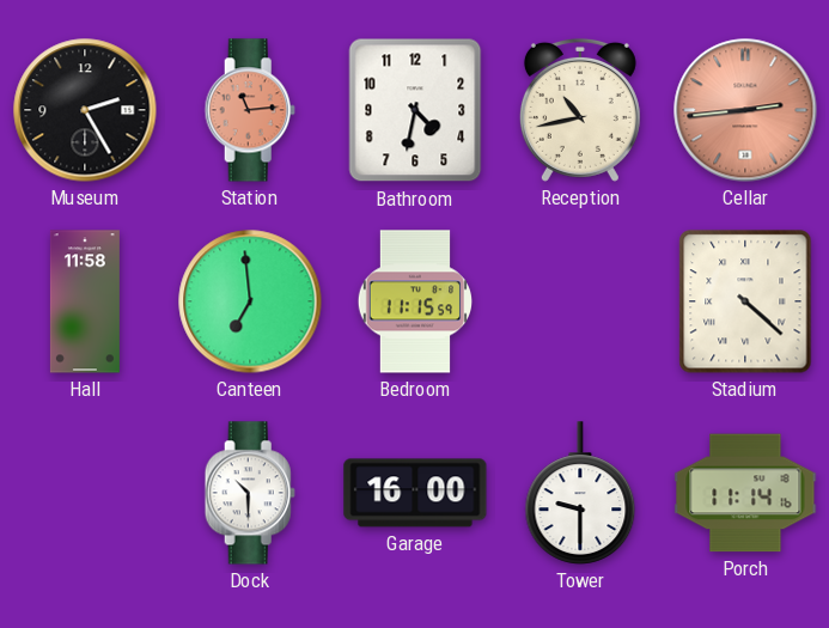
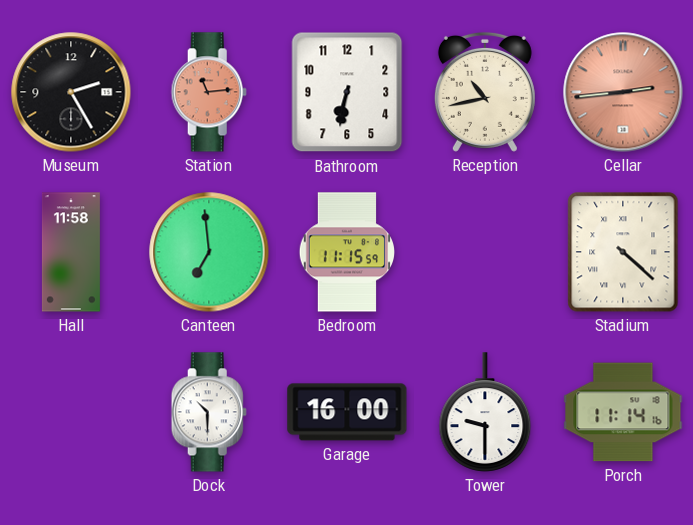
Bathroom: 4:32 -> 6:32
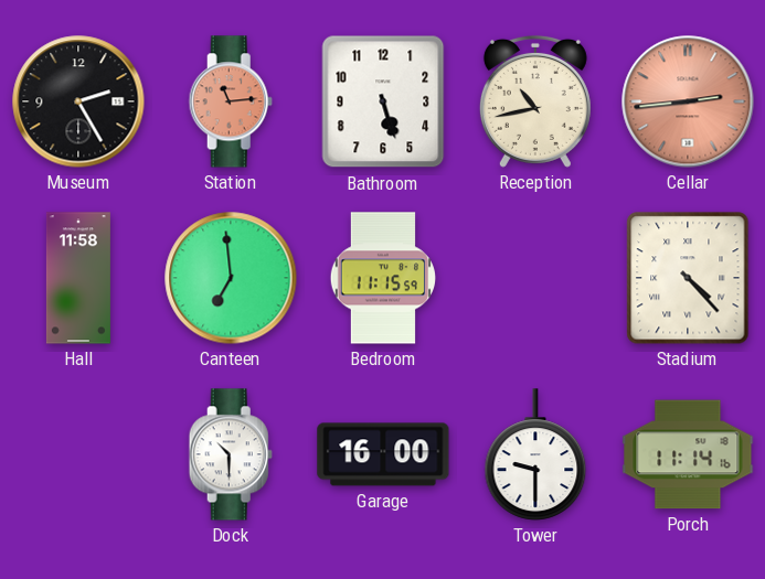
Bathroom: 6:32 -> 5:27
Stadium: 4:22 -> 4:23
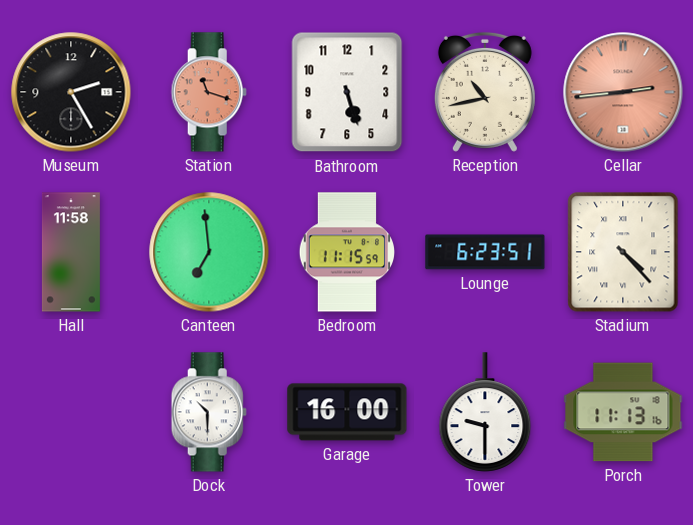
Station: 11:14 -> 11:18
Lounge: none -> 6:23
Porch: 11:14 -> 11:13
